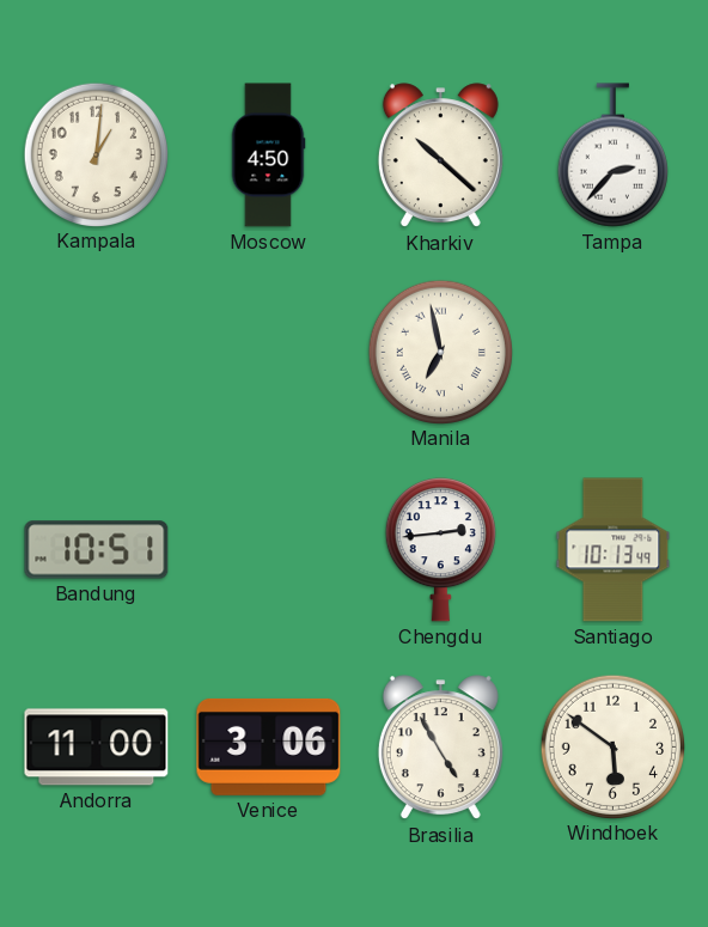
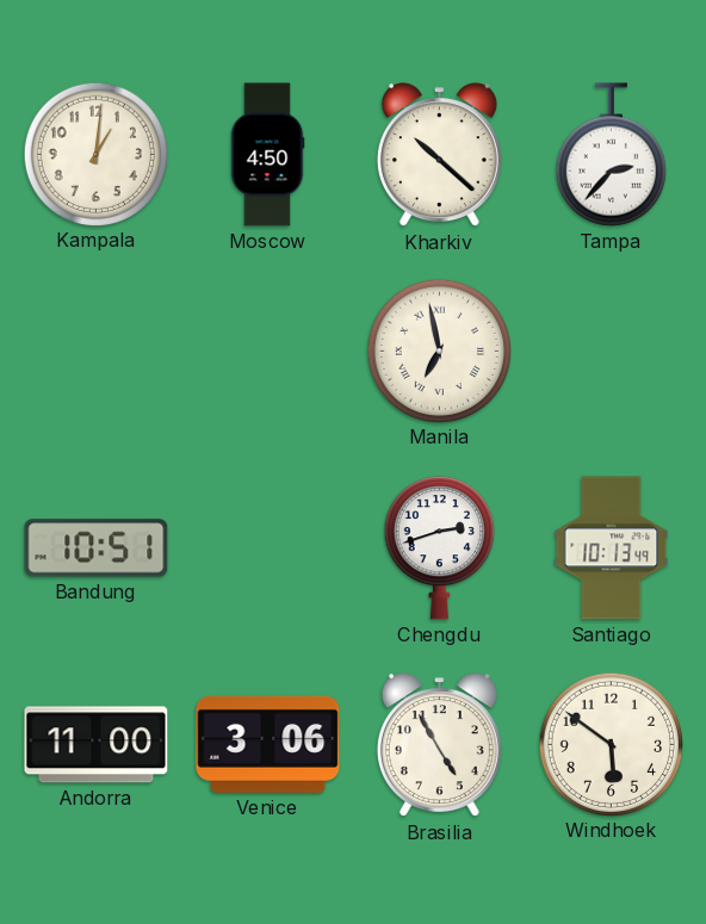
Chengdu: 2:44 -> 2:42
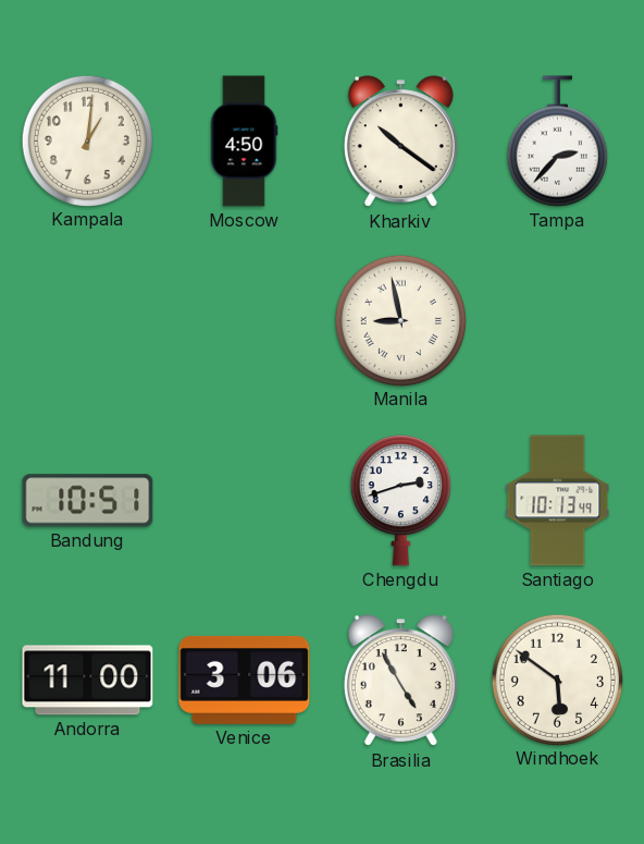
Kharkiv: 10:22 -> 10:21
Manila: 6:58 -> 8:58
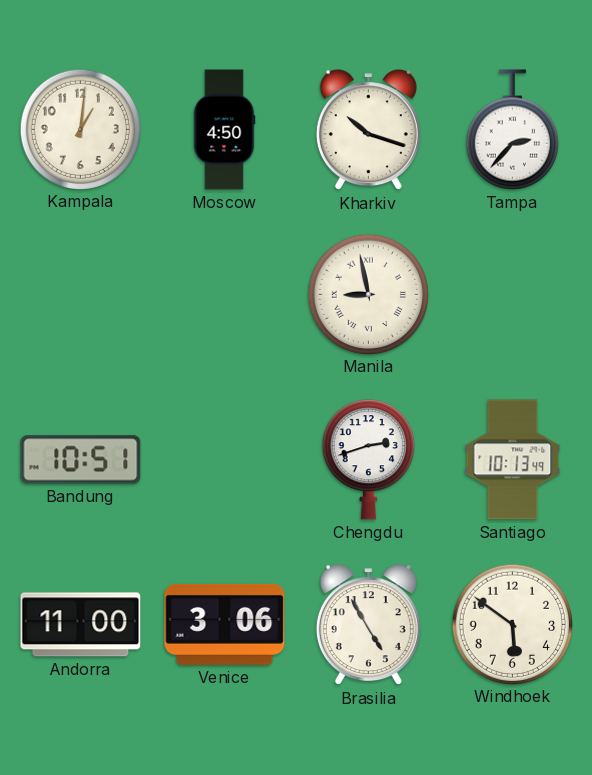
Kharkiv: 10:21 -> 10:18
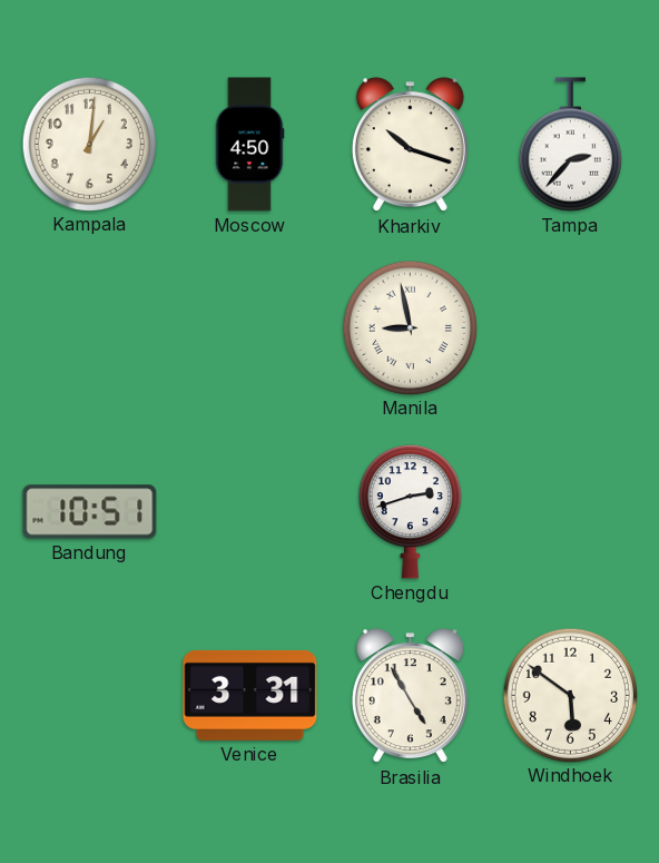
Santiago: 10:13 -> none
Andorra: 11:00 -> none
Venice: 3:06 -> 3:31
